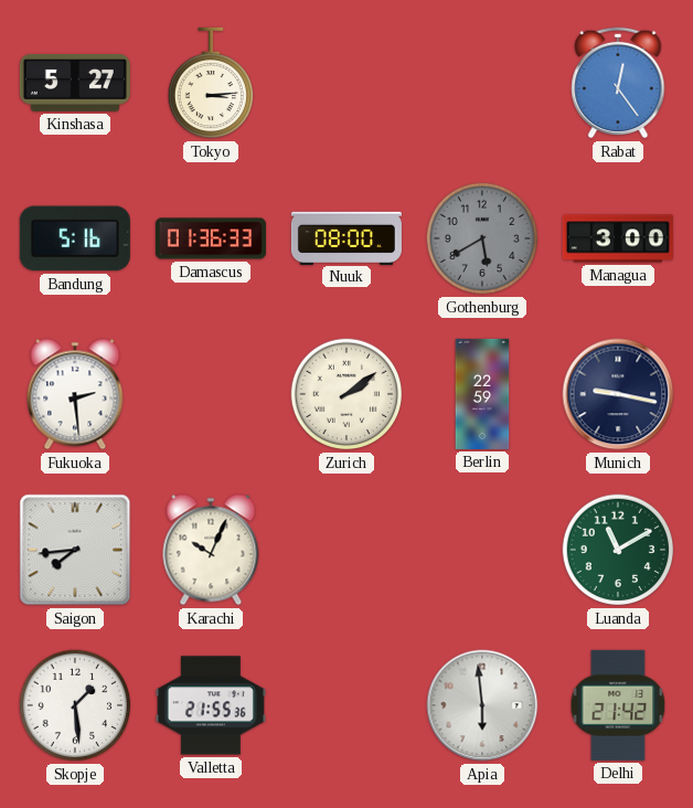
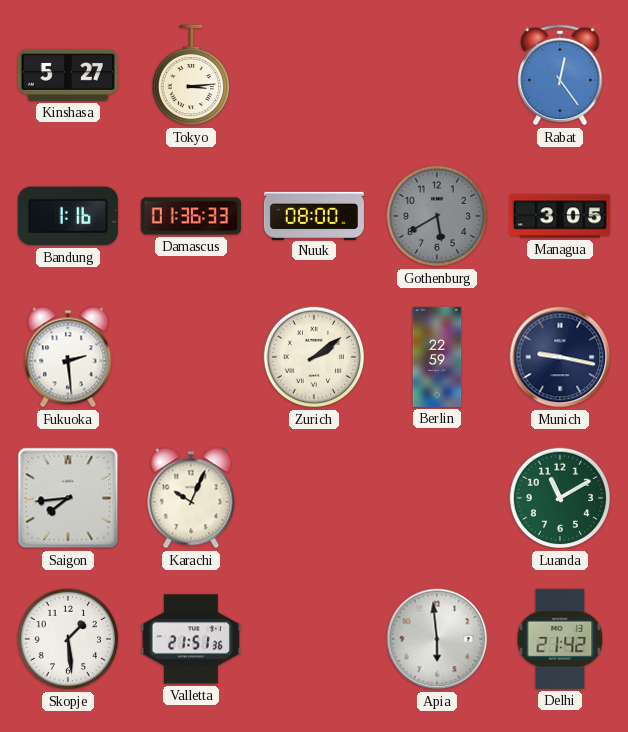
Bandung: 5:16 -> 1:16
Managua: 3:00 -> 3:05
Valletta: 21:55 -> 21:51
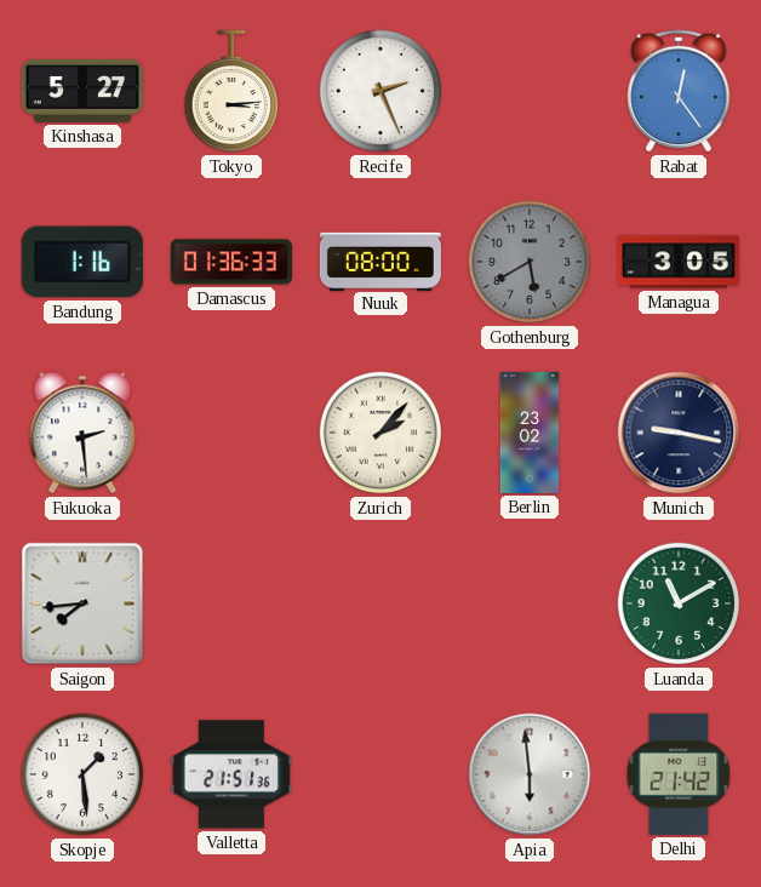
Recife: none -> 2:26
Zurich: 2:09 -> 2:07
Berlin: 22:59 -> 23:02
Karachi: 10:04 -> none
